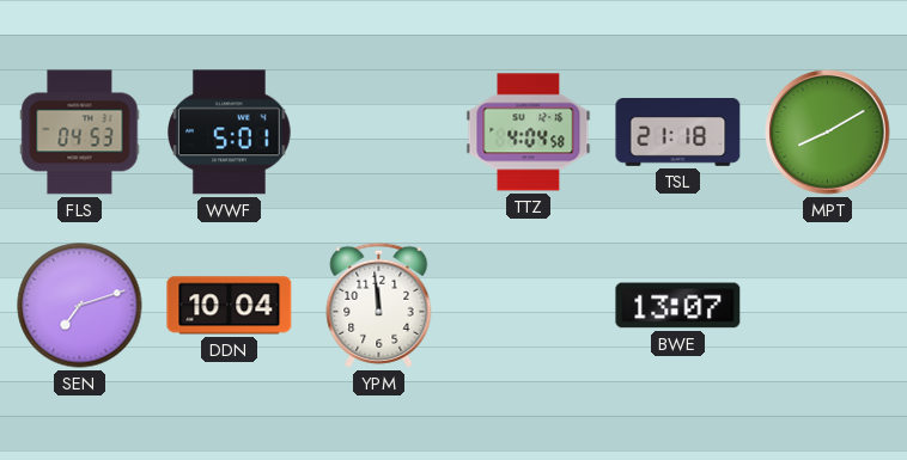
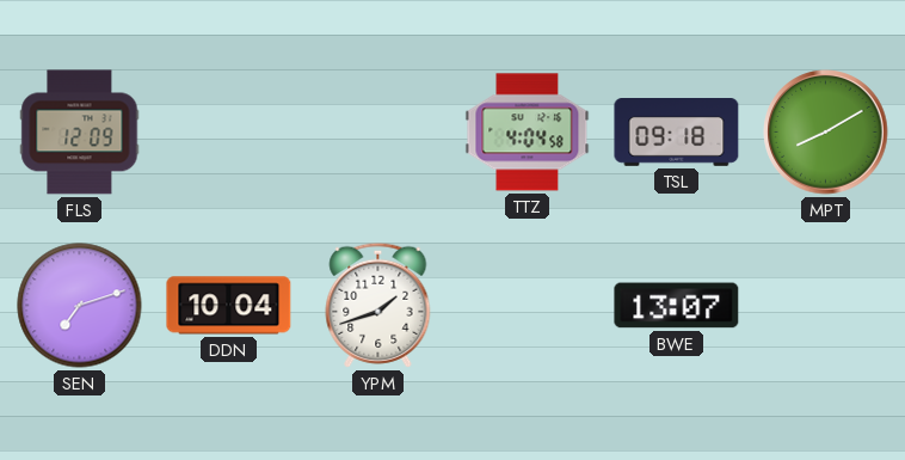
FLS: 04:53 -> 12:09
WWF: 5:01 -> none
TSL: 21:18 -> 09:18
YPM: 11:59 -> 1:42
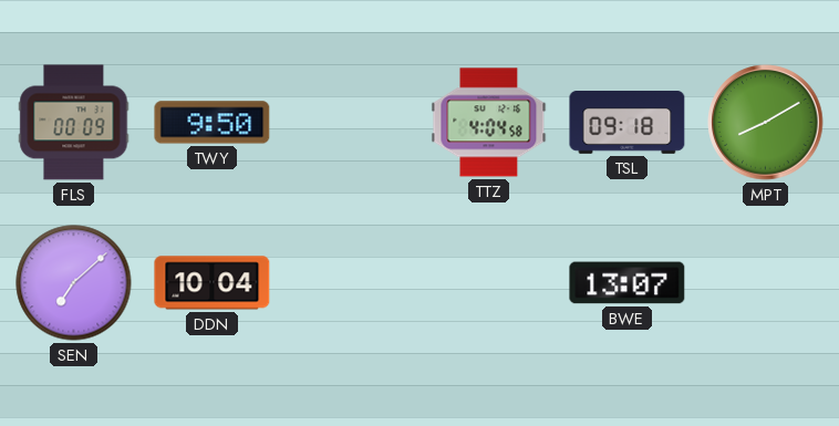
FLS: 12:09 -> 00:09
TWY: none -> 9:50
SEN: 7:12 -> 7:08
YPM: 1:42 -> none
